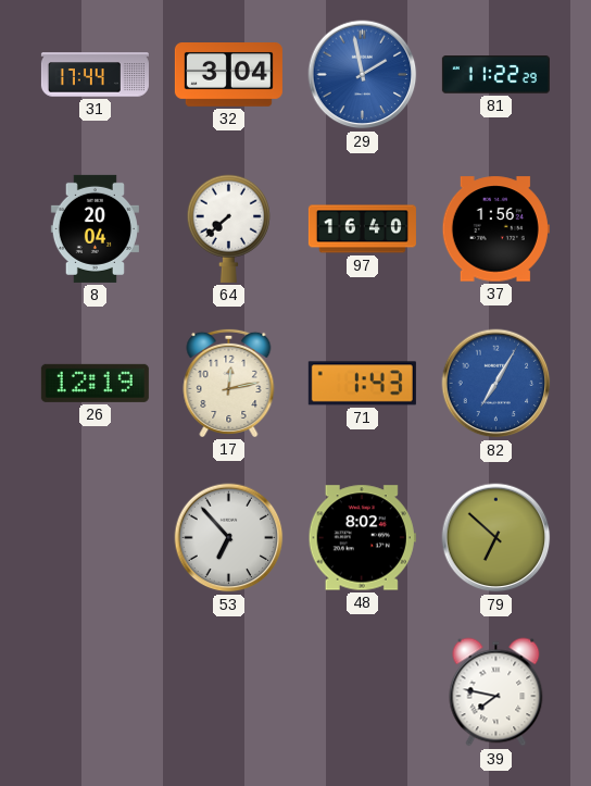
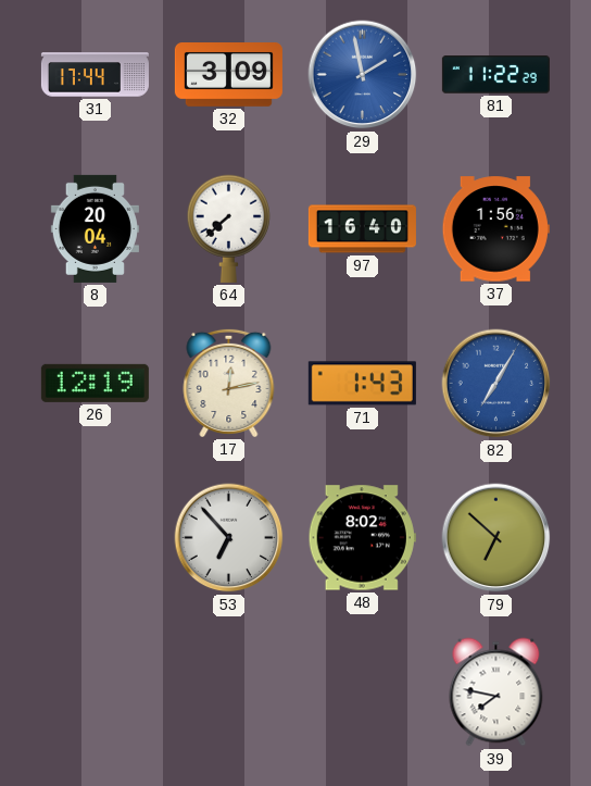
32: 3:04 -> 3:09
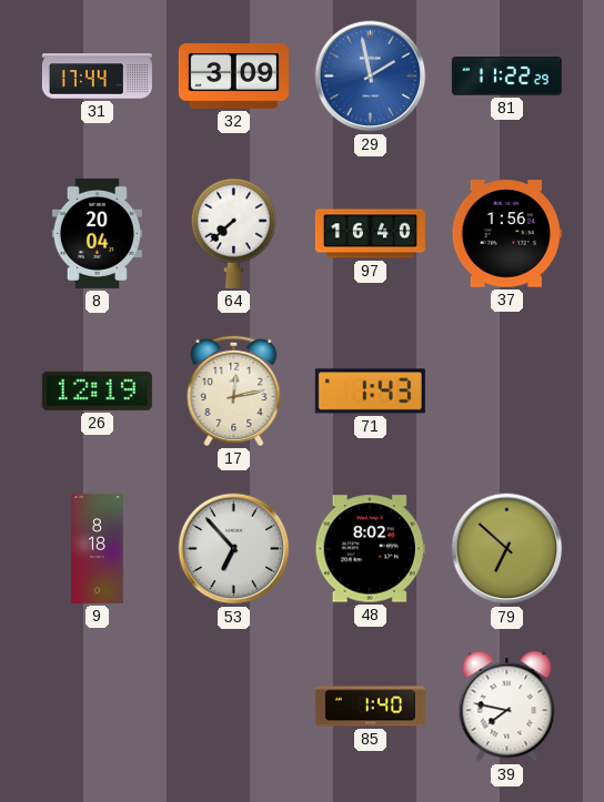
82: 7:05 -> none
9: none -> 8:18
85: none -> 1:40
